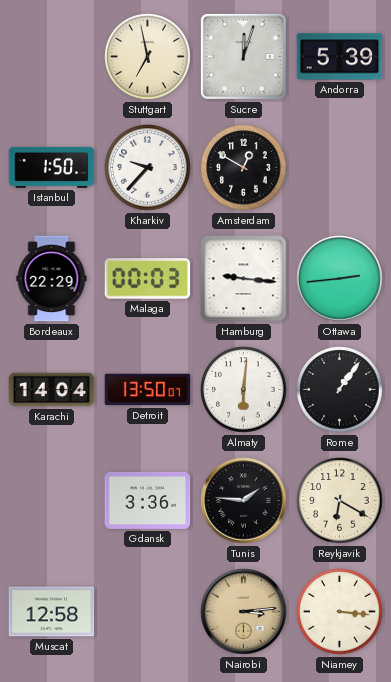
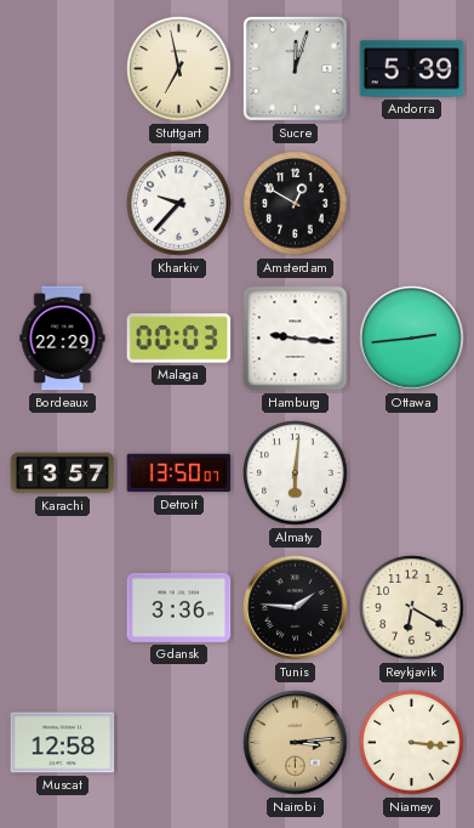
Istanbul: 1:50 -> none
Karachi: 14:04 -> 13:57
Rome: 1:06 -> none
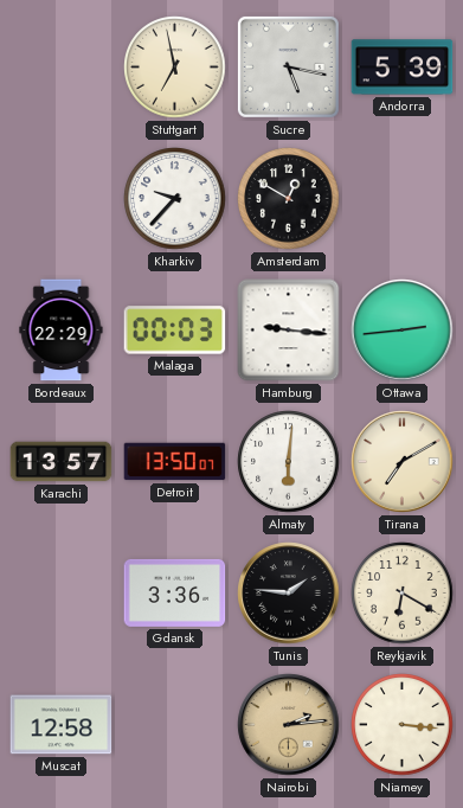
Sucre: 12:03 -> 5:17
Tirana: none -> 7:10
Nairobi: 3:14 -> 2:14
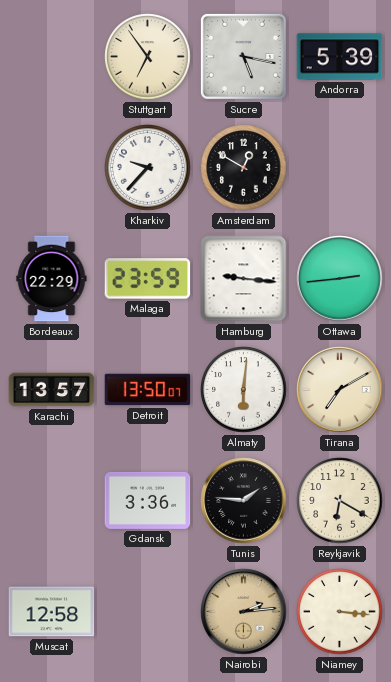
Stuttgart: 6:58 -> 6:54
Malaga: 00:03 -> 23:59
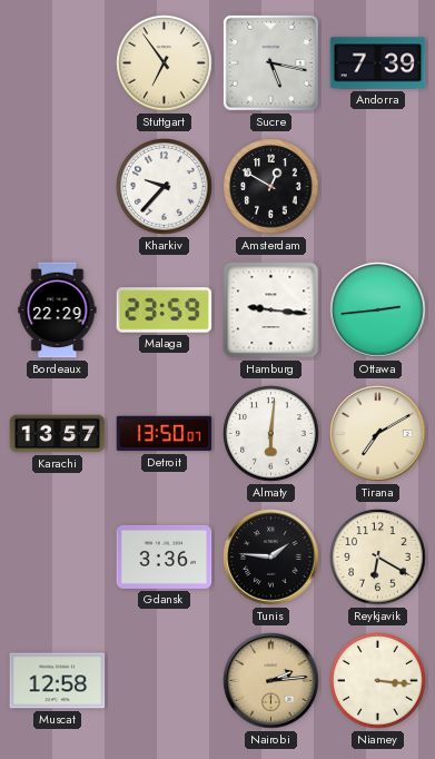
Andorra: 5:39 -> 7:39
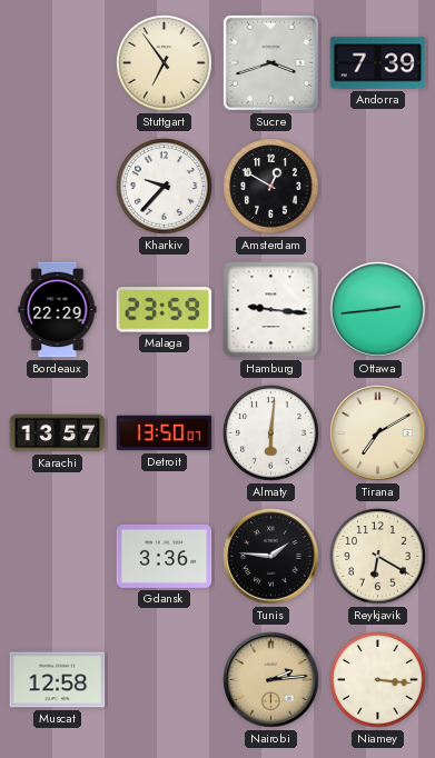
Sucre: 5:17 -> 3:42
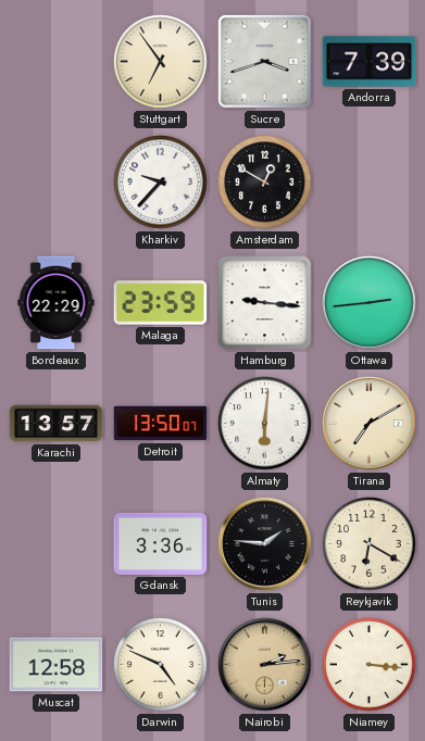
Darwin: none -> 4:49
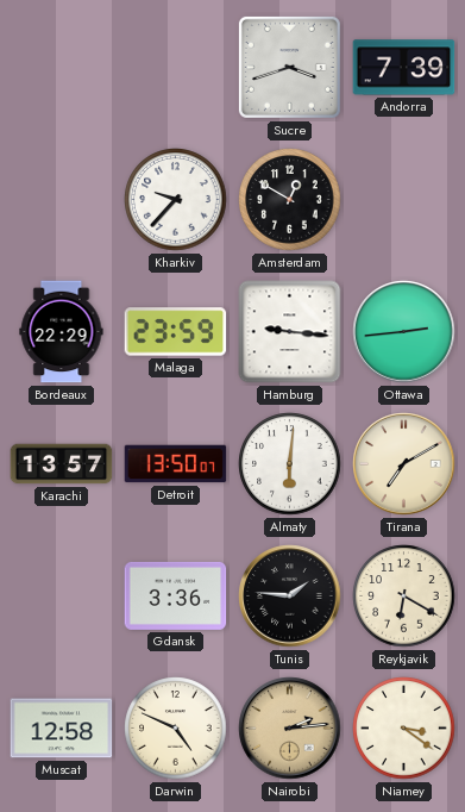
Stuttgart: 6:54 -> none
Niamey: 3:16 -> 3:21
